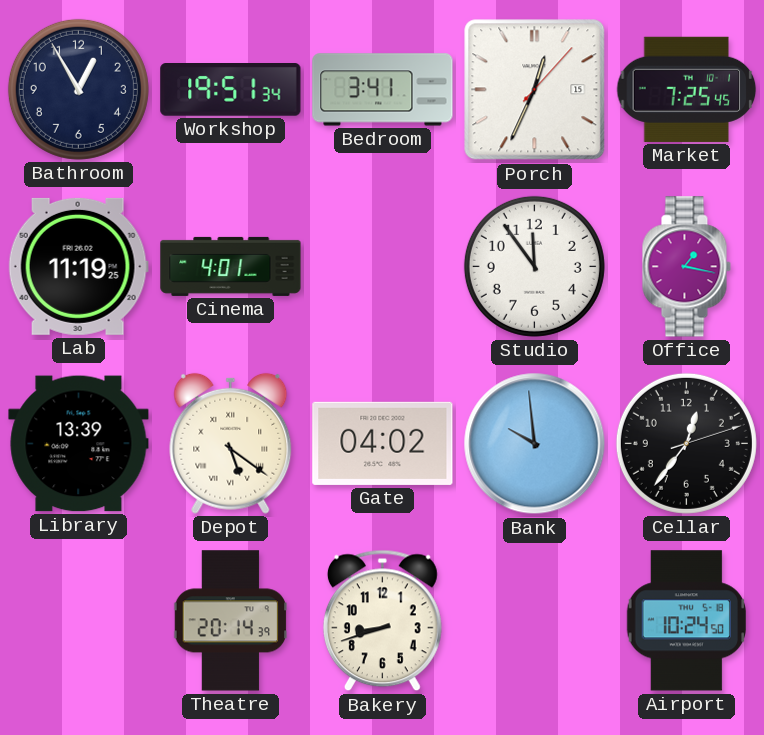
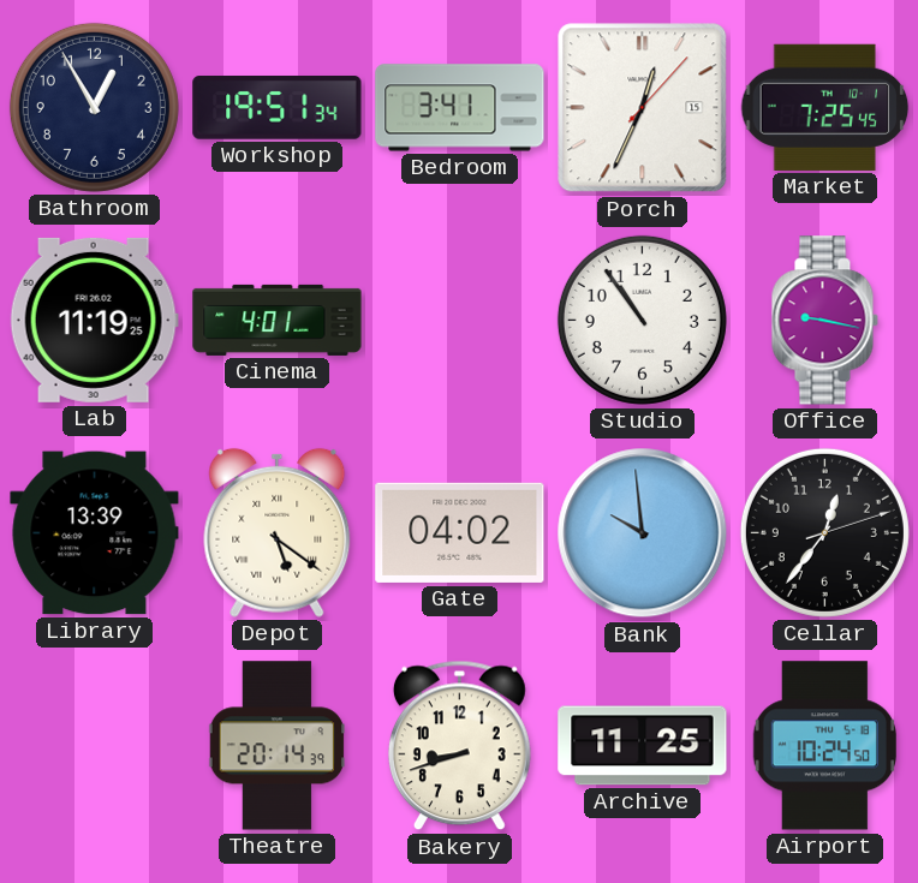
Studio: 11:54 -> 10:54
Office: 1:17 -> 9:17
Archive: none -> 11:25
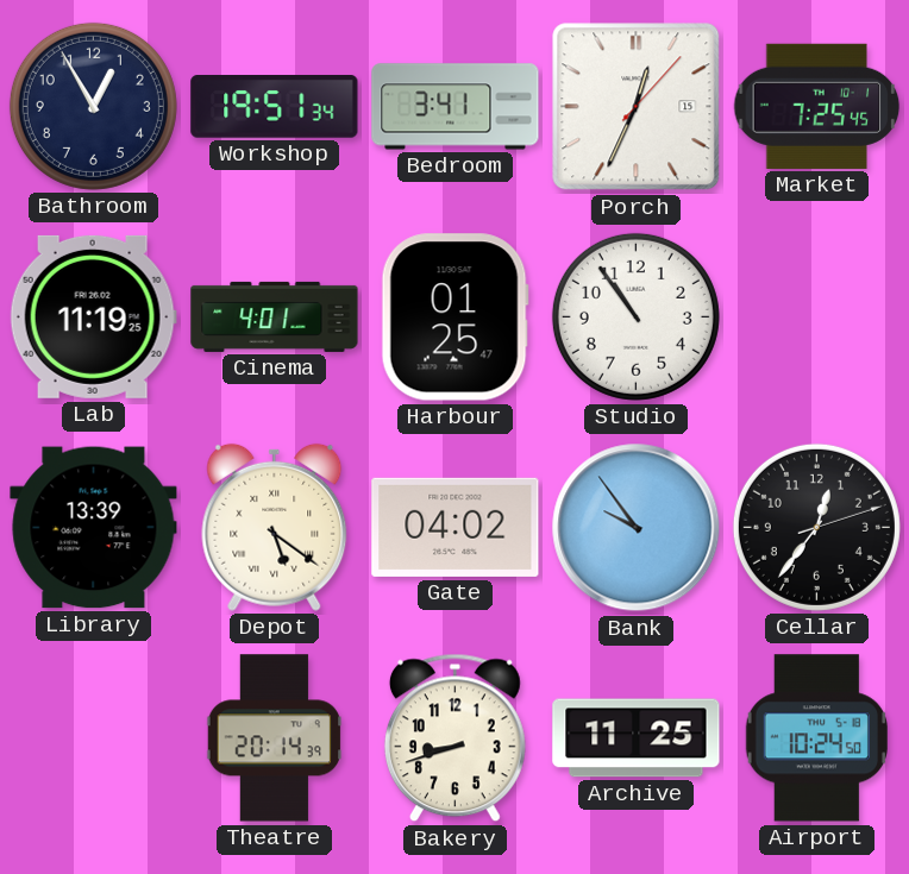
Harbour: none -> 01:25
Office: 9:17 -> none
Bank: 9:59 -> 9:54
